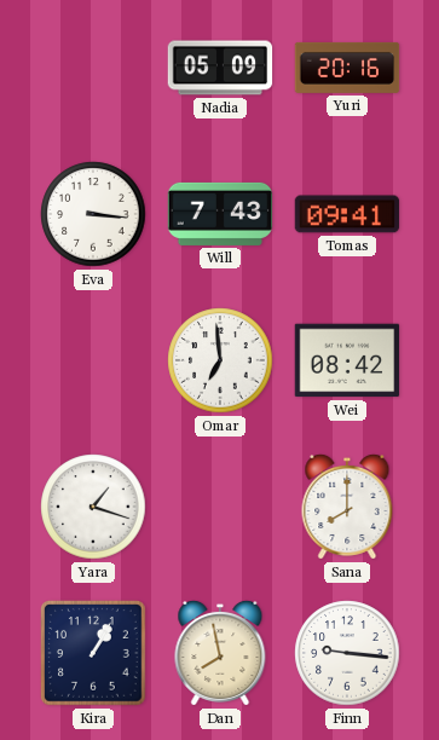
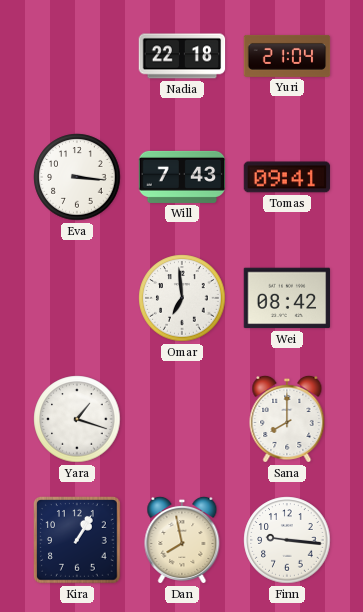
Nadia: 05:09 -> 22:18
Yuri: 20:16 -> 21:04
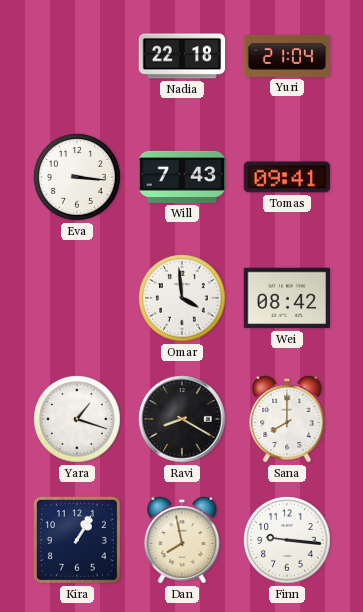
Omar: 6:59 -> 3:59
Ravi: none -> 8:20
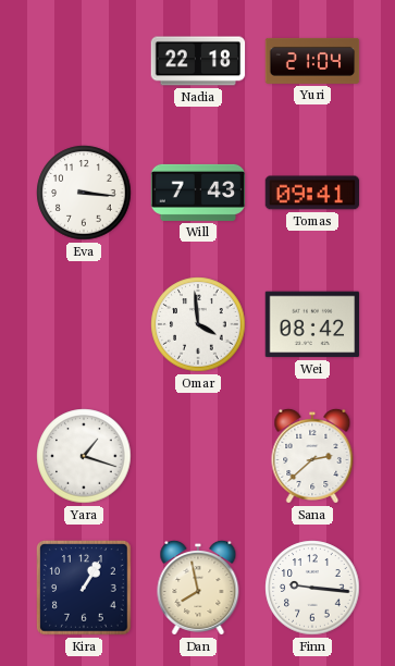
Ravi: 8:20 -> none
Sana: 8:00 -> 2:38
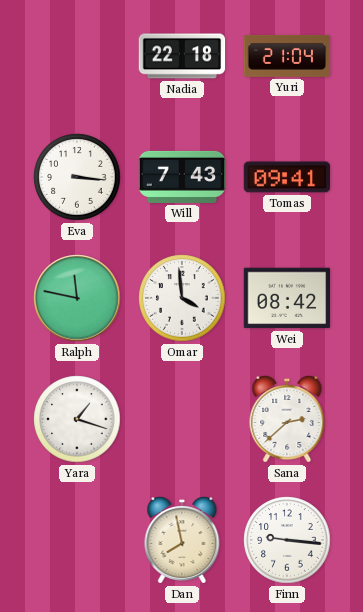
Ralph: none -> 11:47
Kira: 1:05 -> none
